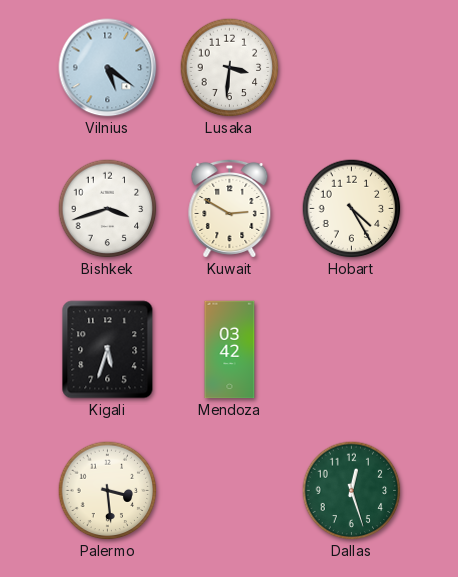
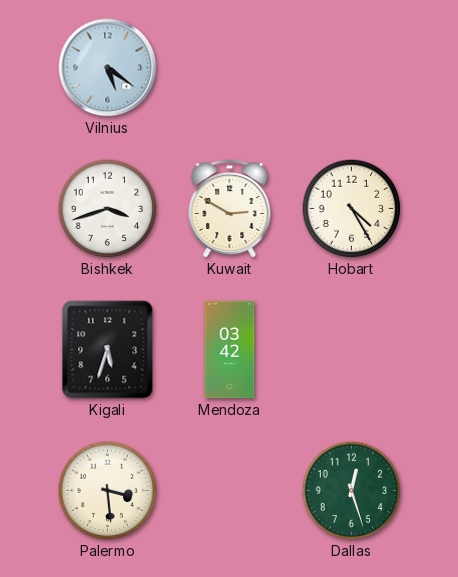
Lusaka: 3:31 -> none
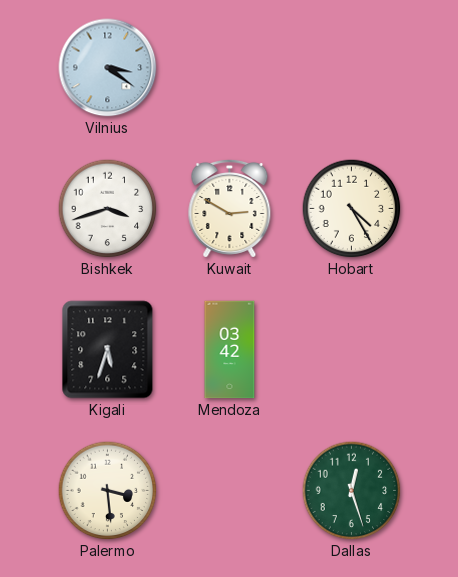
Vilnius: 5:21 -> 3:21
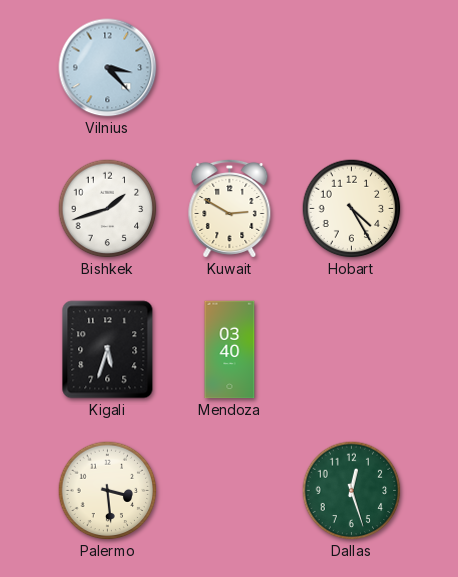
Vilnius: 3:21 -> 3:23
Bishkek: 3:42 -> 1:42
Mendoza: 03:42 -> 03:40
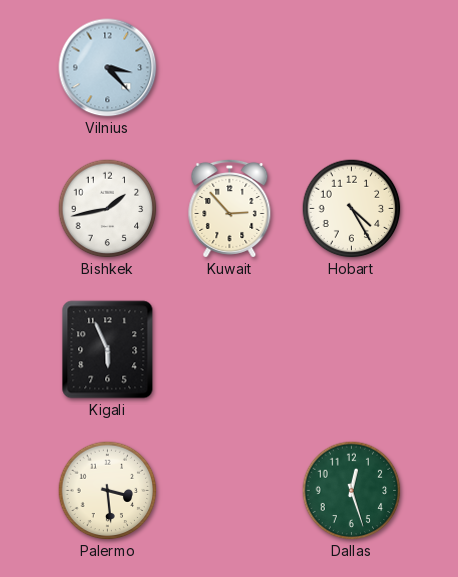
Bishkek: 1:42 -> 1:43
Kuwait: 2:50 -> 2:53
Kigali: 5:33 -> 5:56
Mendoza: 03:40 -> none
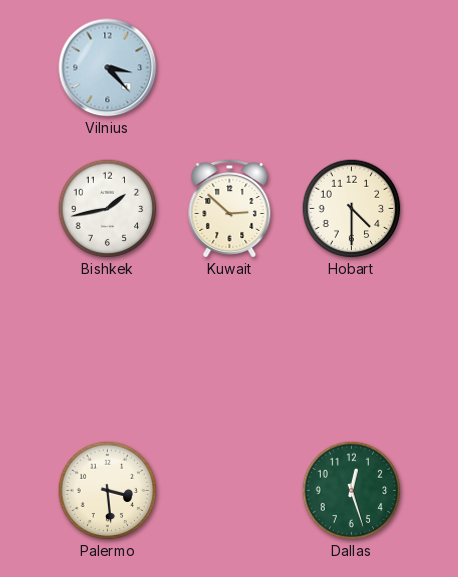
Kuwait: 2:53 -> 2:52
Hobart: 4:25 -> 4:30
Kigali: 5:56 -> none
